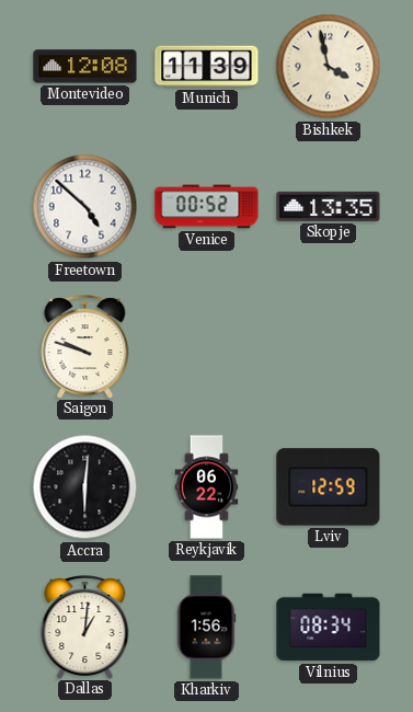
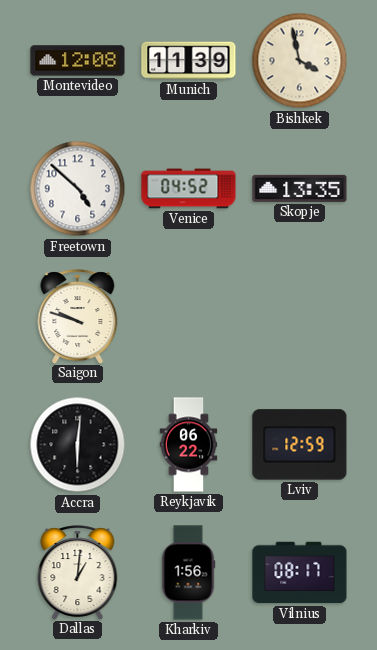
Venice: 00:52 -> 04:52
Vilnius: 08:34 -> 08:17
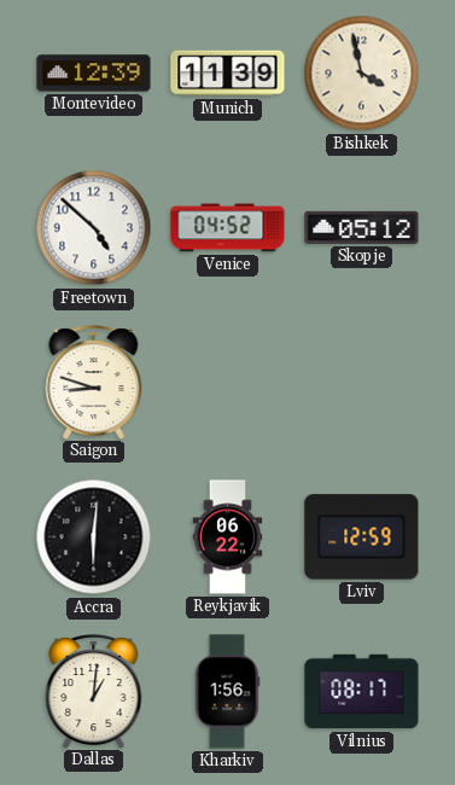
Montevideo: 12:08 -> 12:39
Skopje: 13:35 -> 05:12
Saigon: 9:48 -> 8:48
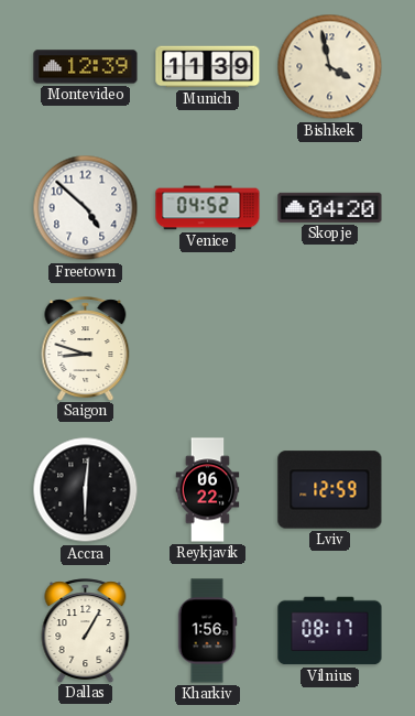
Skopje: 05:12 -> 04:20
Dallas: 1:01 -> 1:05
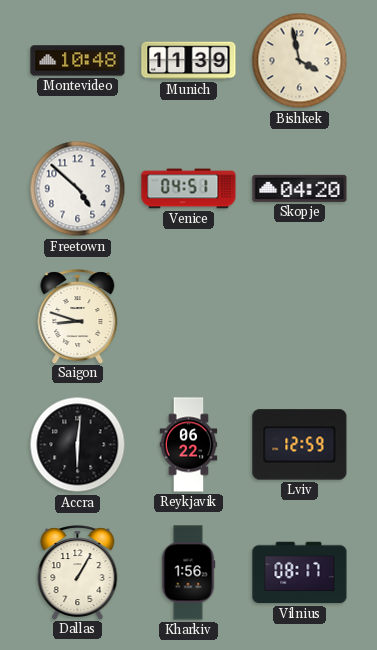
Montevideo: 12:39 -> 10:48
Venice: 04:52 -> 04:51
